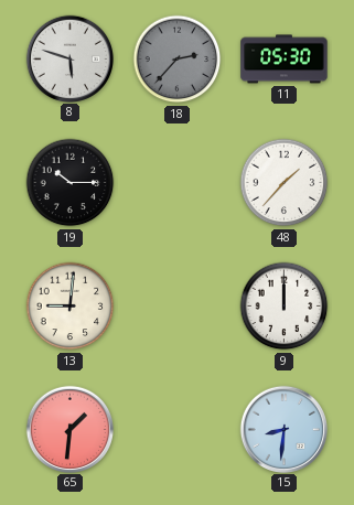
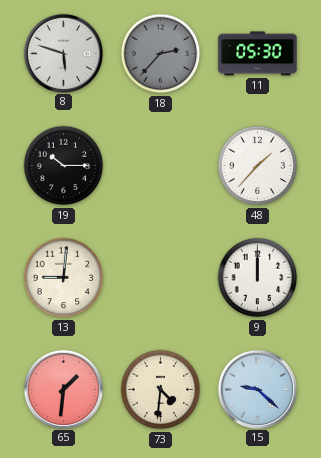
73: none -> 4:31
15: 8:31 -> 9:22
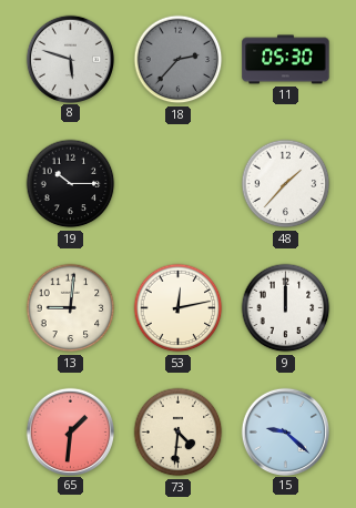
53: none -> 12:13
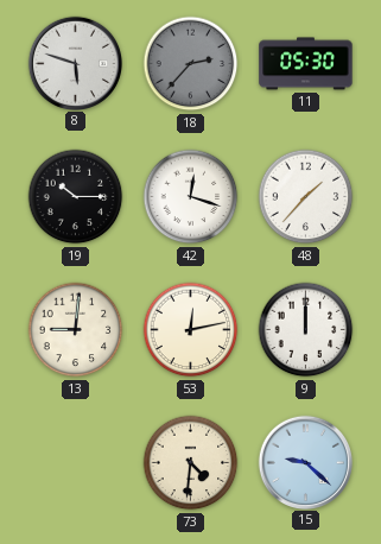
42: none -> 12:18
65: 1:31 -> none
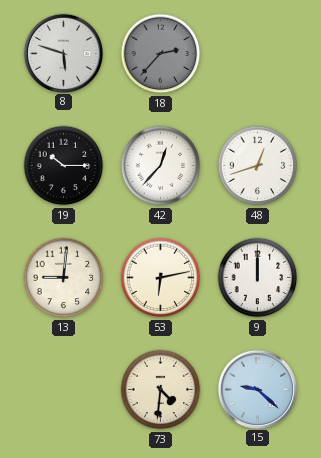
11: 05:30 -> none
42: 12:18 -> 12:37
48: 1:37 -> 12:42
53: 12:13 -> 6:13
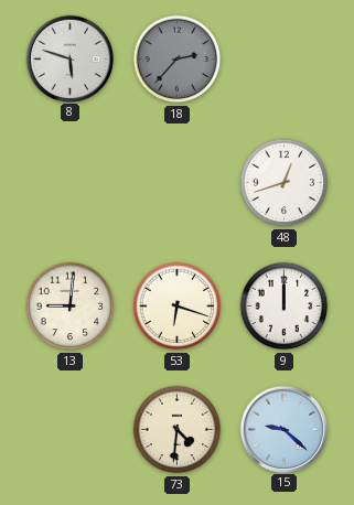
19: 10:15 -> none
42: 12:37 -> none
53: 6:13 -> 6:18
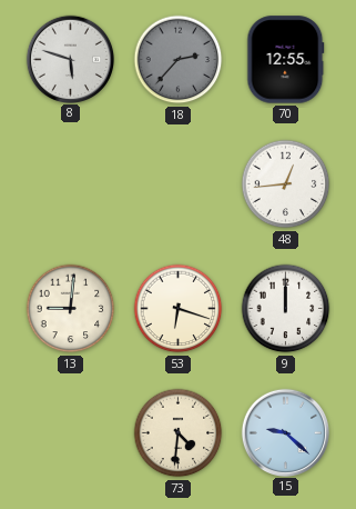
70: none -> 12:55
48: 12:42 -> 12:44
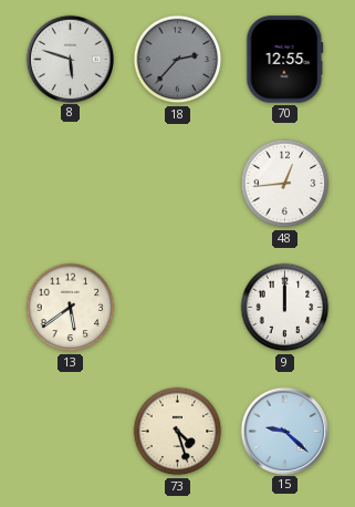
13: 9:01 -> 5:39
53: 6:18 -> none
73: 4:31 -> 4:27
